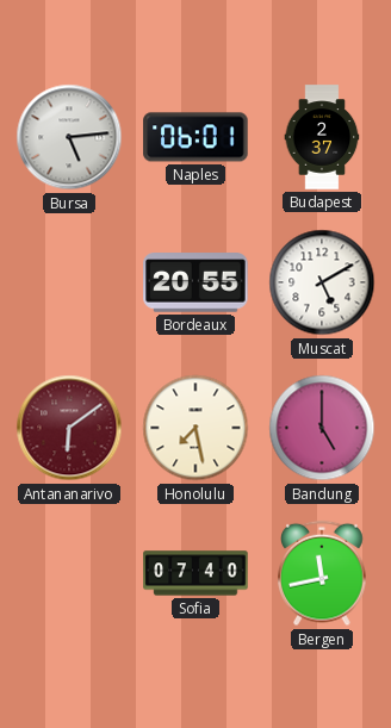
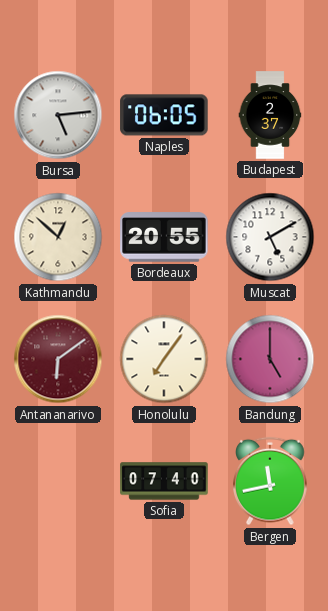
Naples: 06:01 -> 06:05
Kathmandu: none -> 12:52
Honolulu: 7:28 -> 7:06
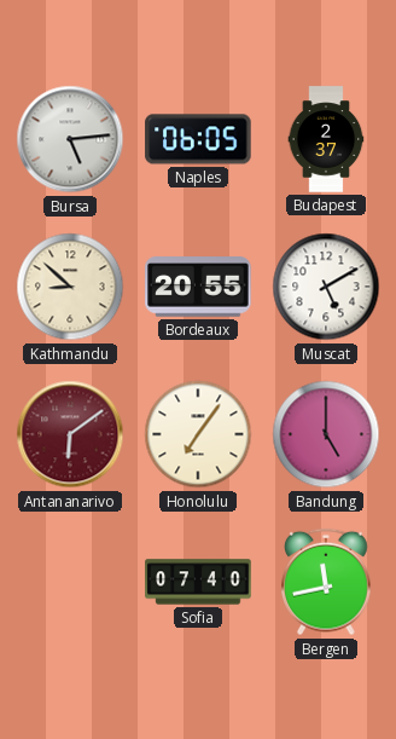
Kathmandu: 12:52 -> 8:52
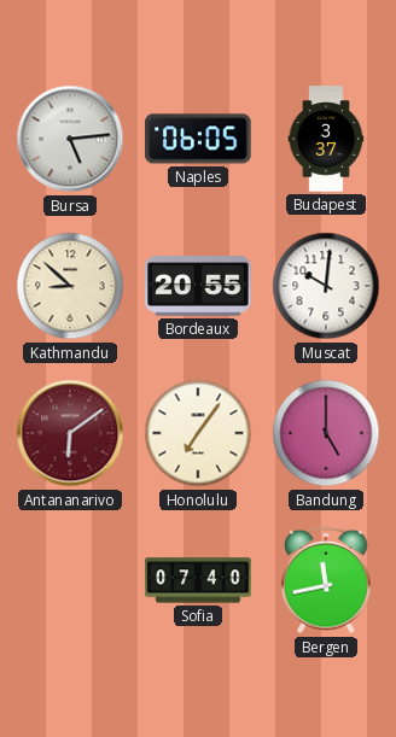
Budapest: 2:37 -> 3:37
Muscat: 5:10 -> 10:01
